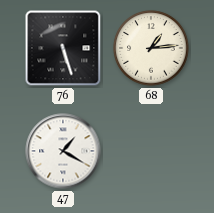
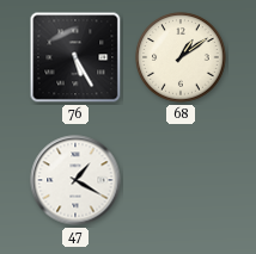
76: 5:27 -> 5:25
68: 1:14 -> 1:09
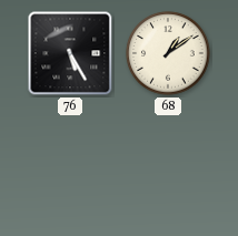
47: 1:20 -> none
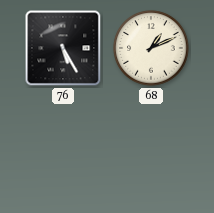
68: 1:09 -> 1:11
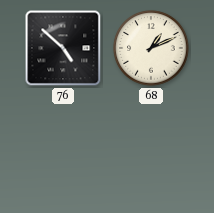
76: 5:25 -> 4:52
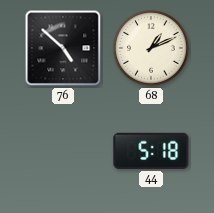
44: none -> 5:18
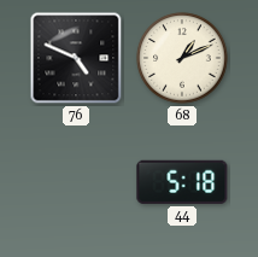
76: 4:52 -> 4:49
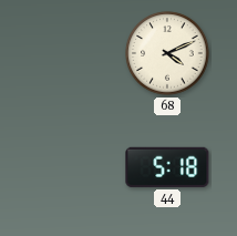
76: 4:49 -> none
68: 1:11 -> 4:11
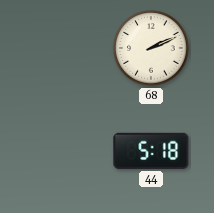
68: 4:11 -> 2:11
